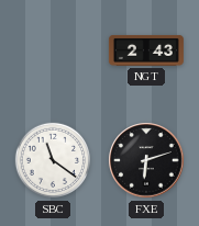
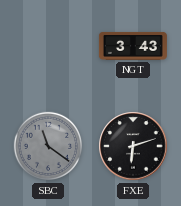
NGT: 2:43 -> 3:43
SBC dial: white -> grey
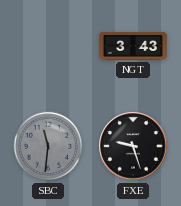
SBC: 11:21 -> 11:31
FXE: 6:12 -> 9:27
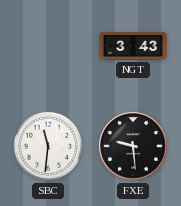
SBC dial: grey -> white
FXE: 9:27 -> 9:29
